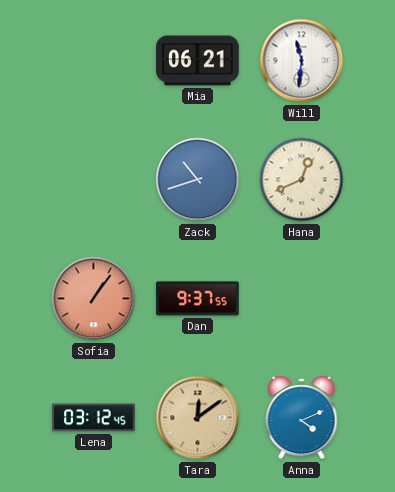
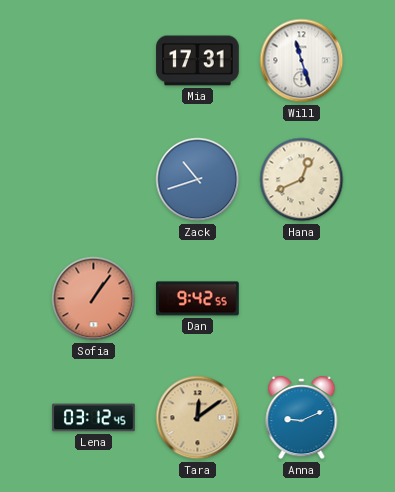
Mia: 06:21 -> 17:31
Will: 11:31 -> 11:27
Dan: 9:37 -> 9:42
Anna: 4:11 -> 9:11
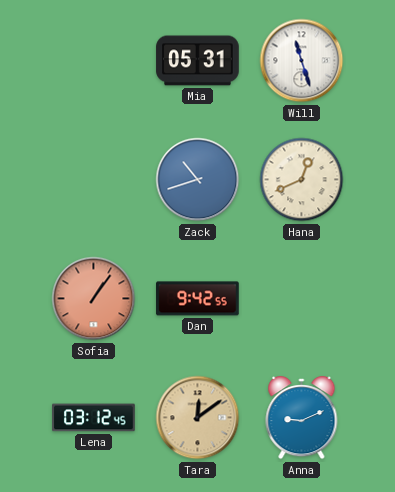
Mia: 17:31 -> 05:31
